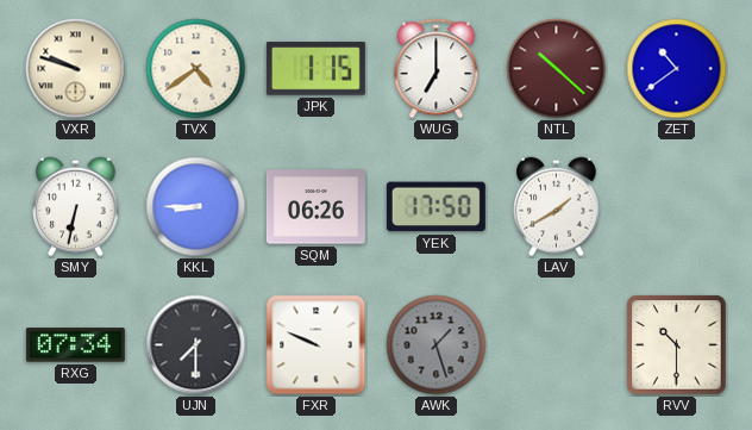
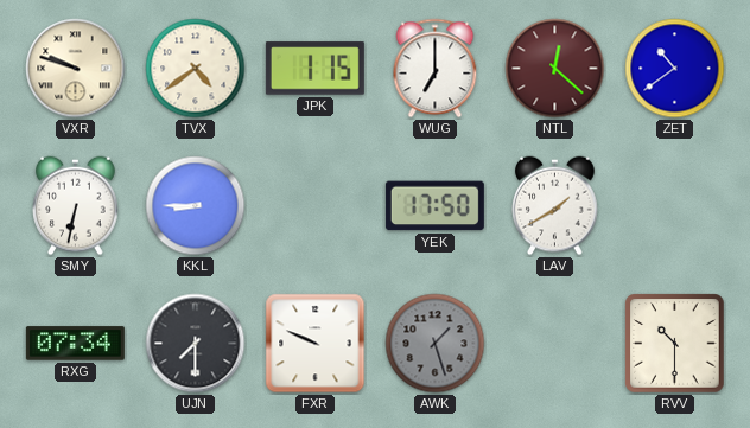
NTL: 10:22 -> 12:22
SQM: 06:26 -> none
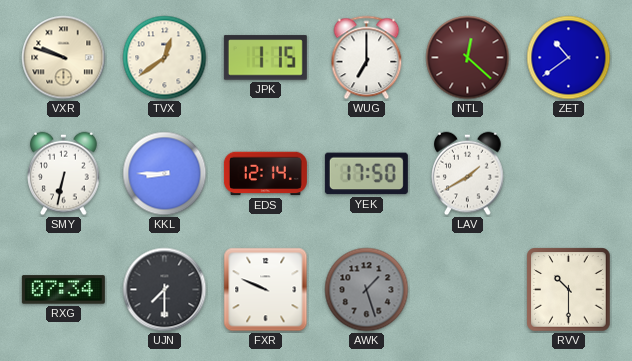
TVX: 4:39 -> 12:39
EDS: none -> 12:14
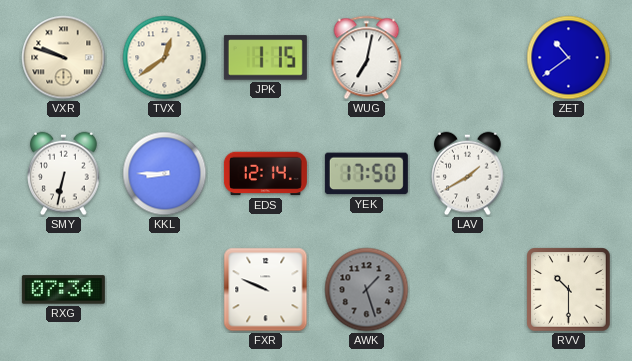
WUG: 7:00 -> 7:02
NTL: 12:22 -> none
UJN: 7:30 -> none
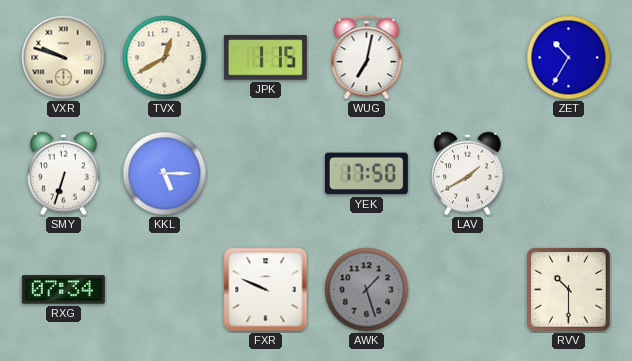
TVX: 12:39 -> 12:40
ZET: 10:39 -> 10:35
SMY: 6:32 -> 6:33
KKL: 8:45 -> 5:15
EDS: 12:14 -> none
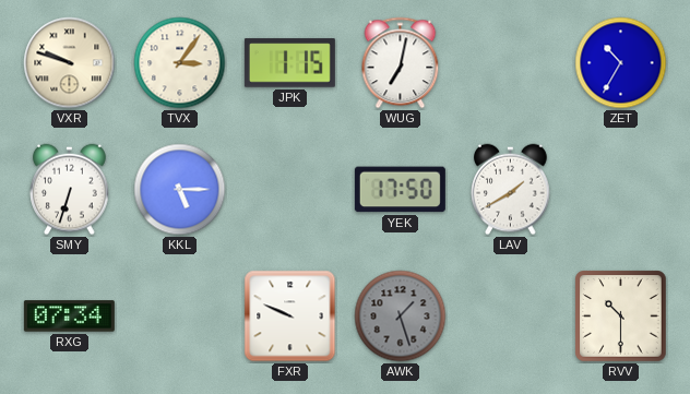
TVX: 12:40 -> 3:06
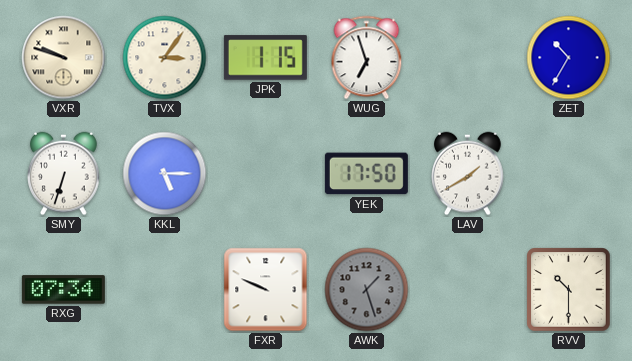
WUG: 7:02 -> 6:57
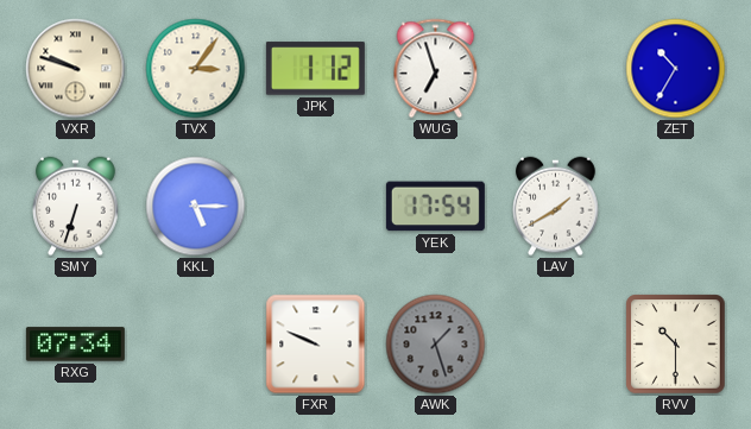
JPK: 1:15 -> 1:12
YEK: 17:50 -> 17:54
